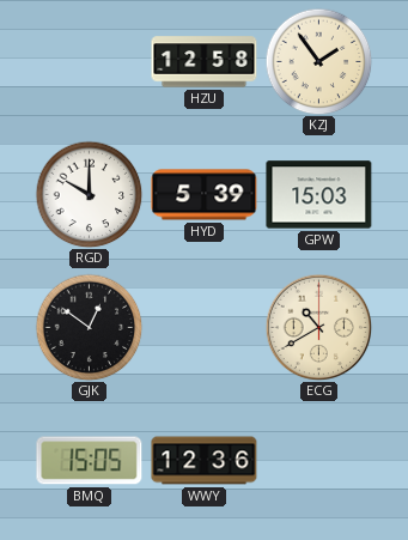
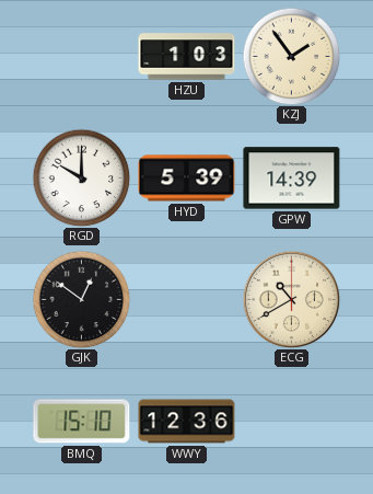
HZU: 12:58 -> 1:03
GPW: 15:03 -> 14:39
BMQ: 15:05 -> 15:10
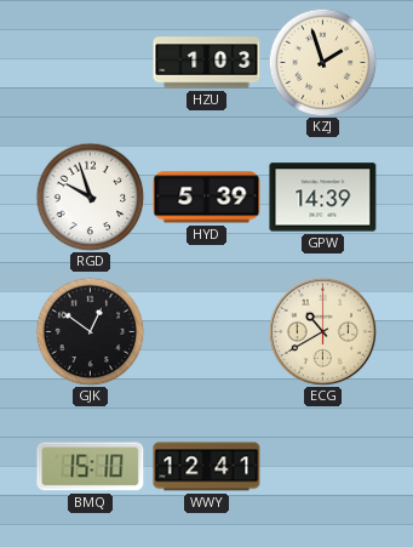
KZJ: 1:54 -> 1:57
RGD: 10:00 -> 9:57
WWY: 12:36 -> 12:41
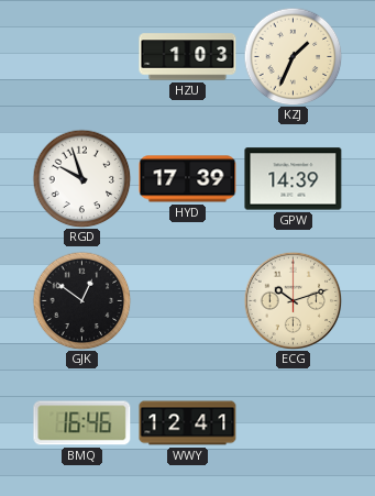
KZJ: 1:57 -> 1:34
HYD: 5:39 -> 17:39
ECG: 10:40 -> 10:12
BMQ: 15:10 -> 16:46
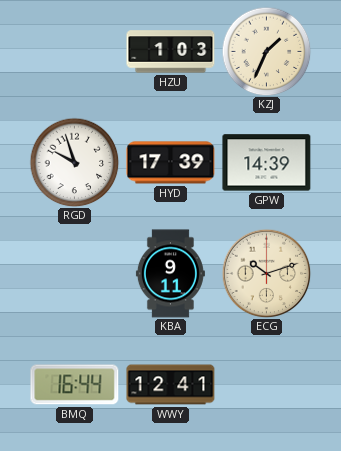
GJK: 12:51 -> none
KBA: none -> 9:11
BMQ: 16:46 -> 16:44
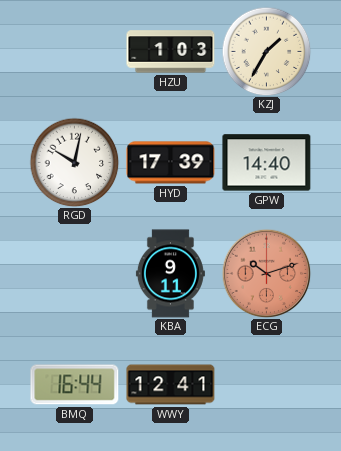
KZJ: 1:34 -> 1:35
RGD: 9:57 -> 10:02
GPW: 14:39 -> 14:40
ECG dial: cream -> salmon
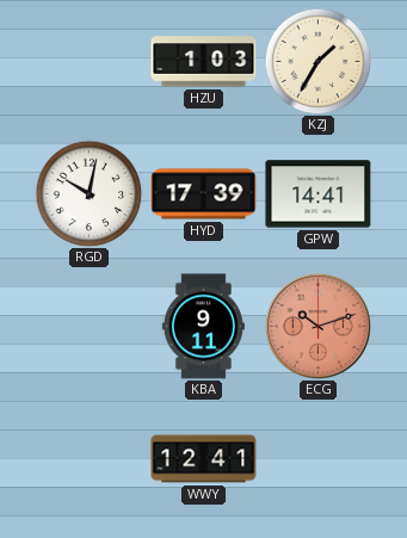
GPW: 14:40 -> 14:41
BMQ: 16:44 -> none
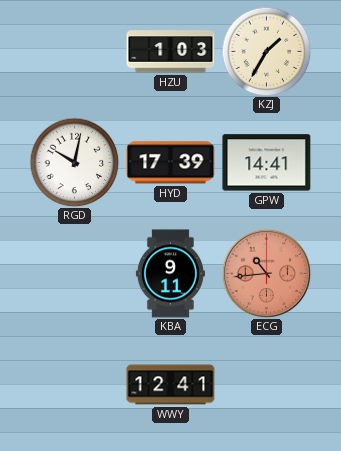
ECG: 10:12 -> 10:44
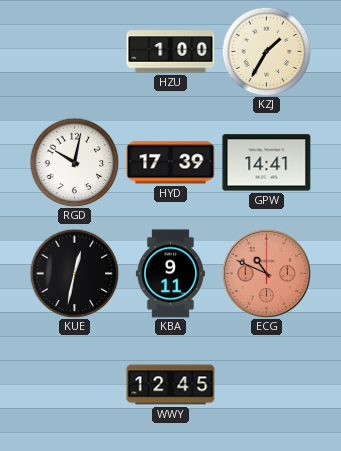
HZU: 1:03 -> 1:00
KUE: none -> 12:32
ECG: 10:44 -> 10:49
WWY: 12:41 -> 12:45
